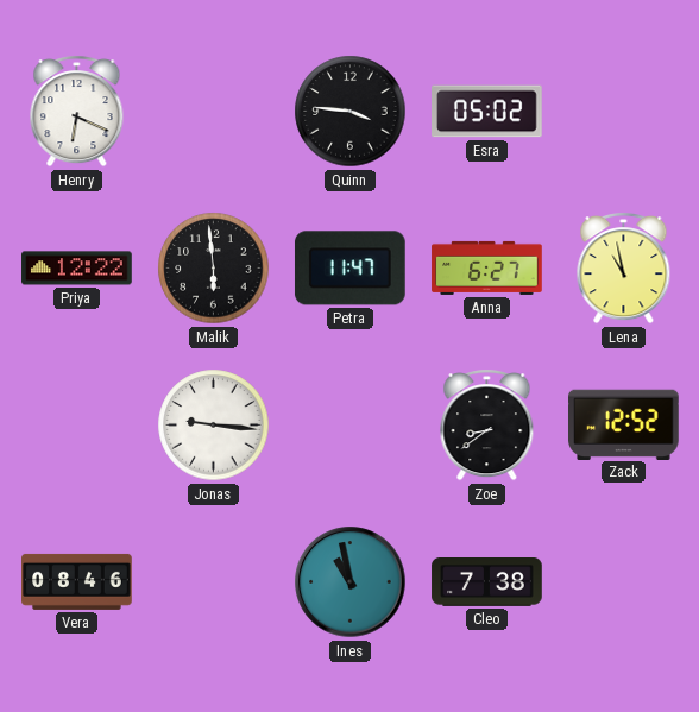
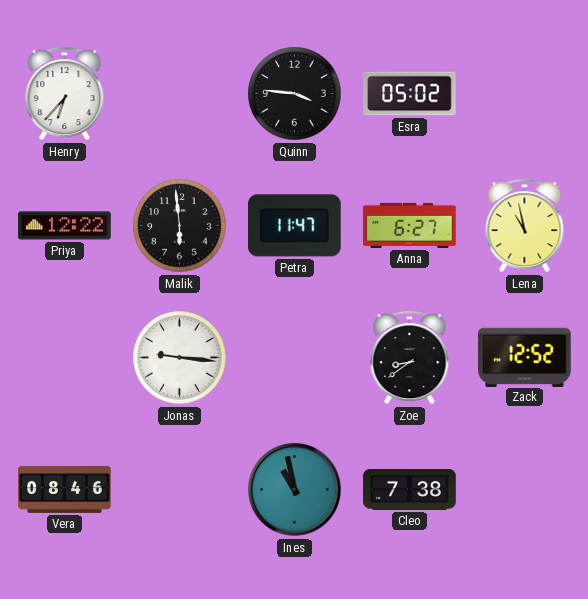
Henry: 6:19 -> 6:37
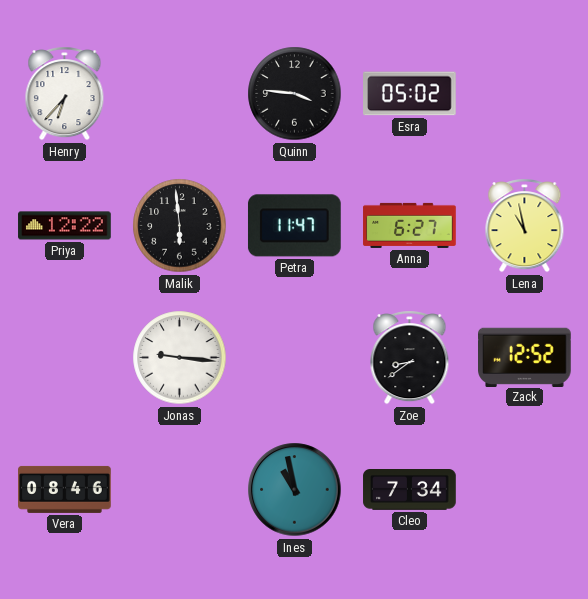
Cleo: 7:38 -> 7:34
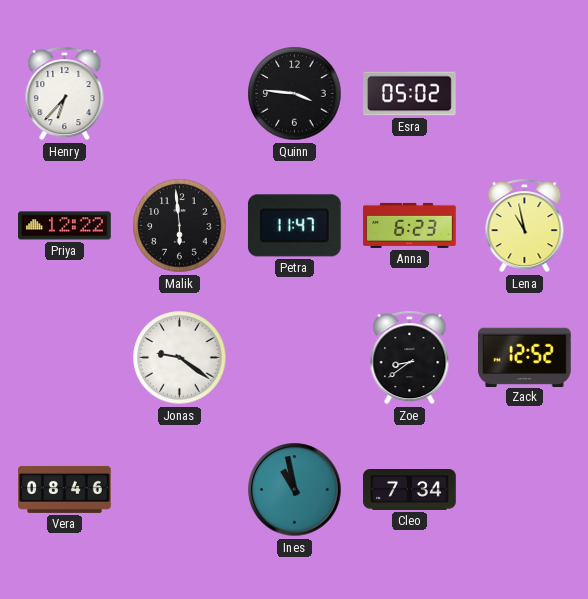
Anna: 6:27 -> 6:23
Jonas: 9:16 -> 9:21
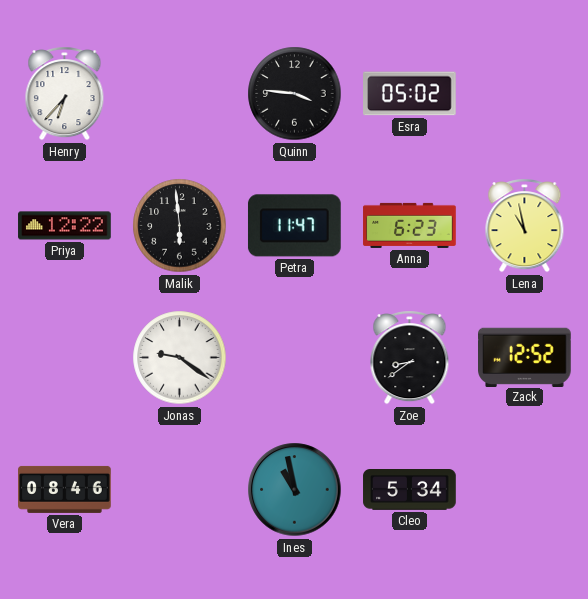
Cleo: 7:34 -> 5:34
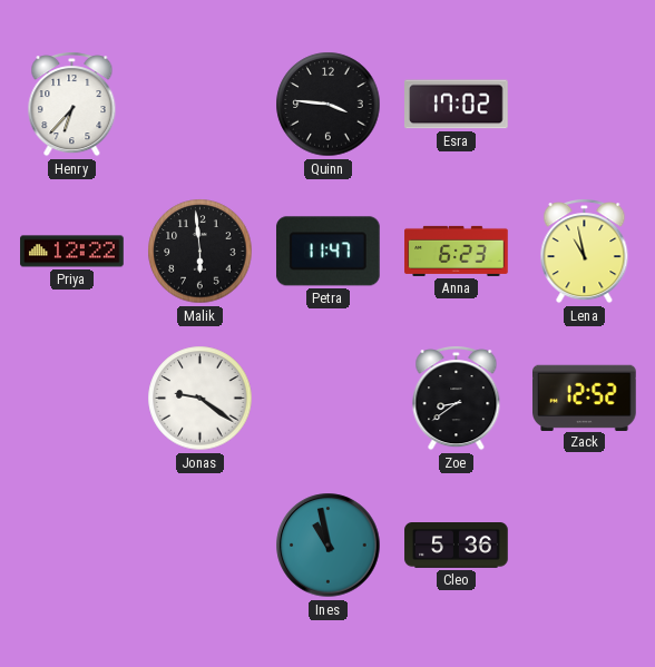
Esra: 05:02 -> 17:02
Vera: 08:46 -> none
Cleo: 5:34 -> 5:36
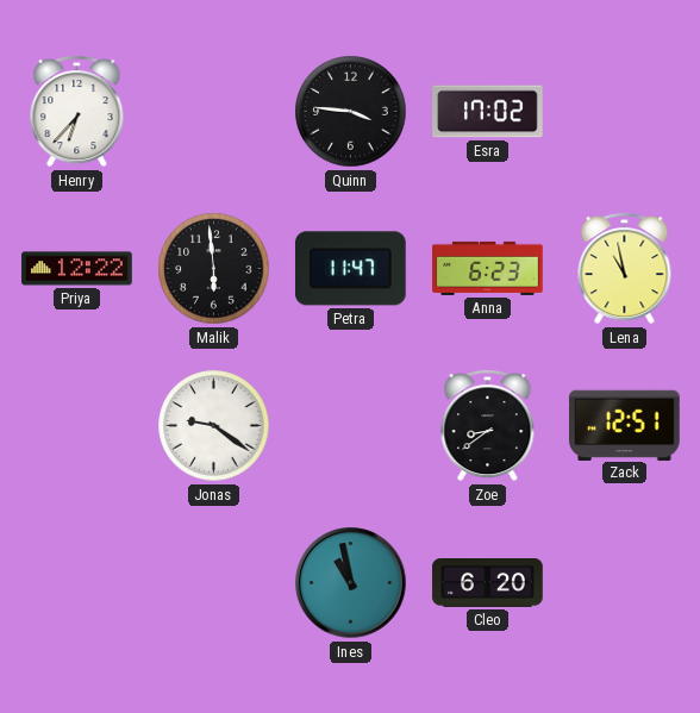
Zack: 12:52 -> 12:51
Cleo: 5:36 -> 6:20
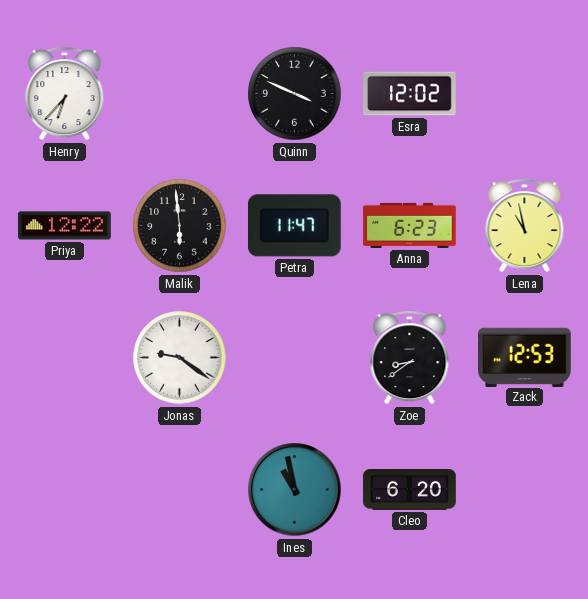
Quinn: 3:46 -> 3:49
Esra: 17:02 -> 12:02
Zack: 12:51 -> 12:53
